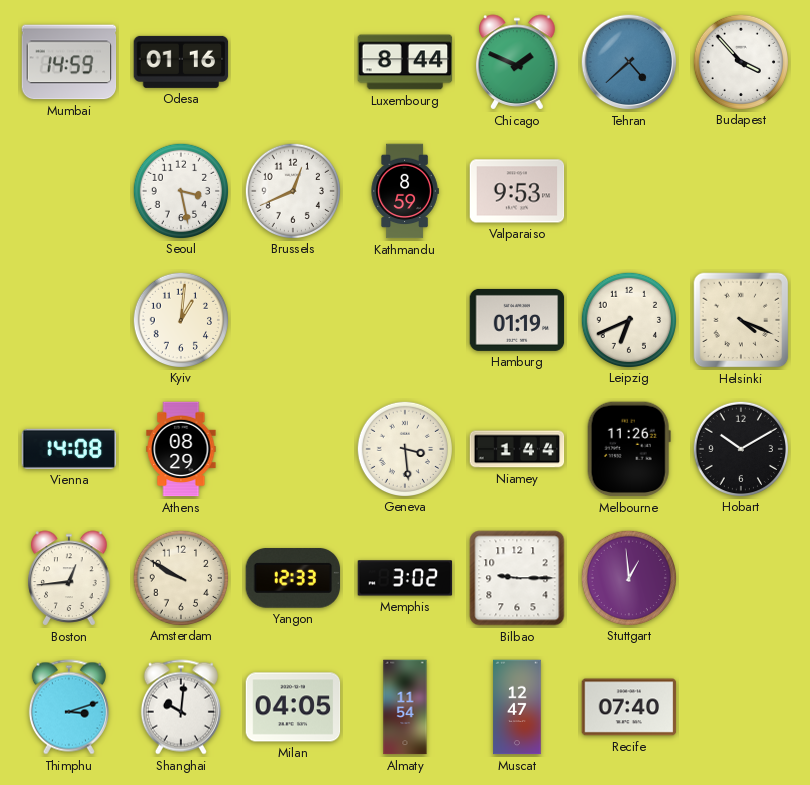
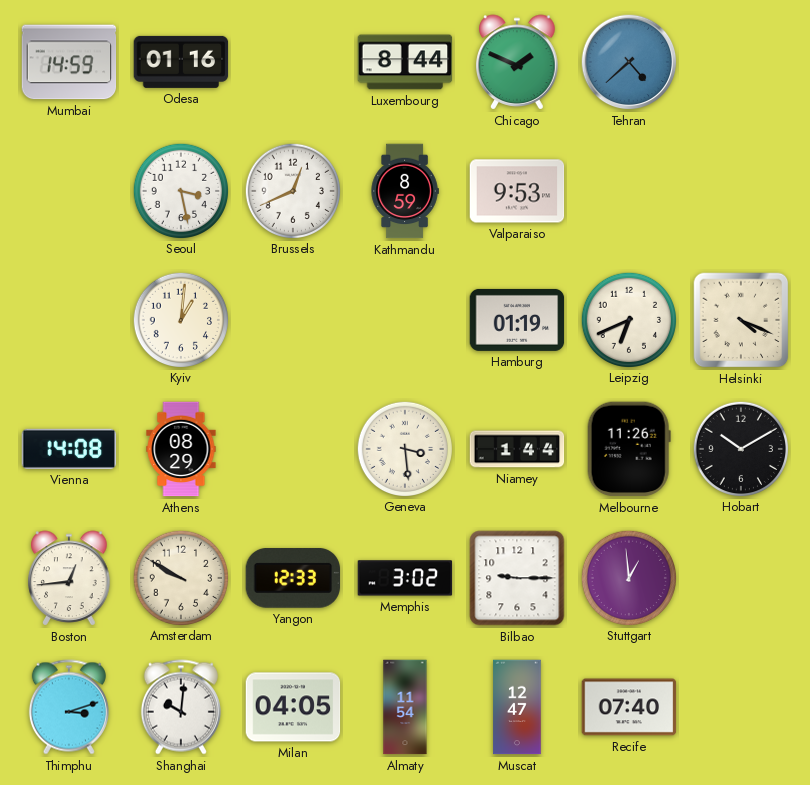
Budapest: 3:53 -> none
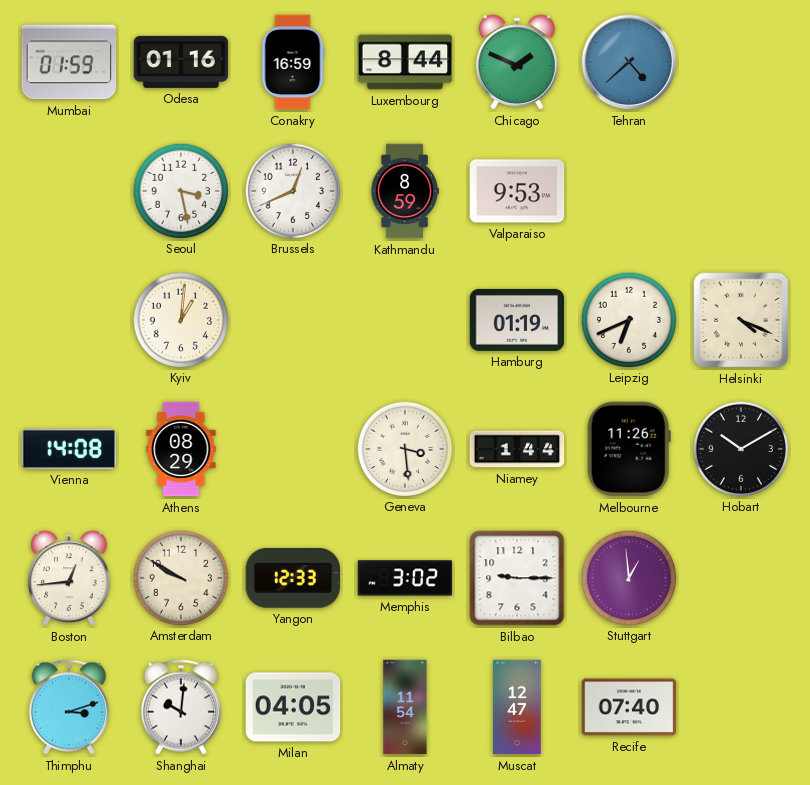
Mumbai: 14:59 -> 01:59
Conakry: none -> 16:59
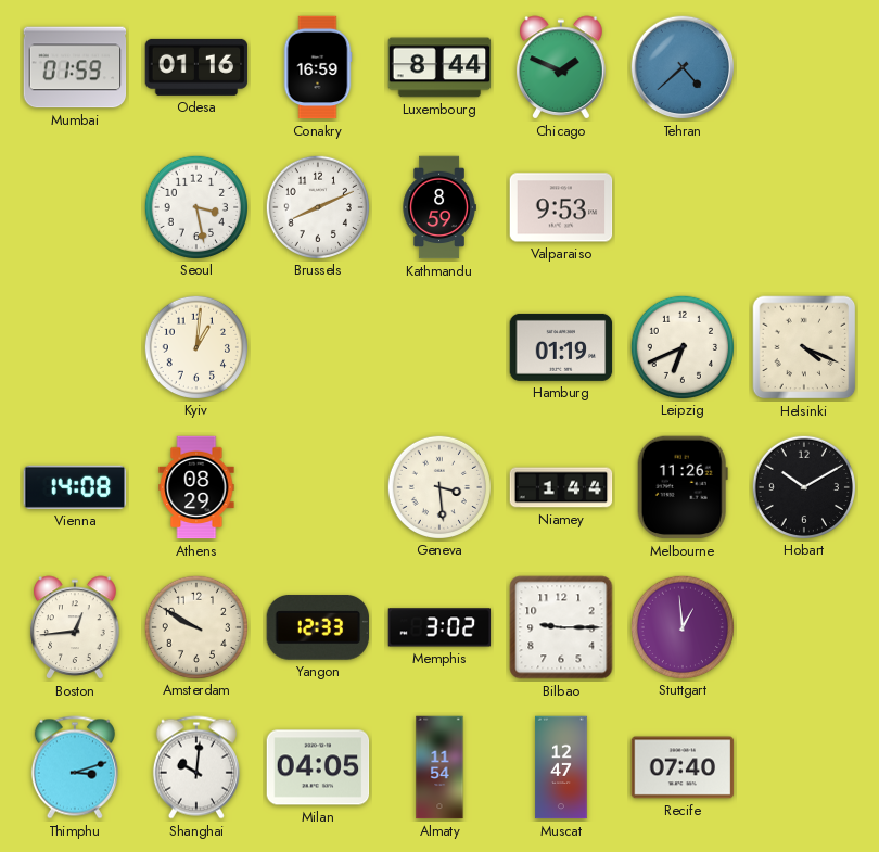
Brussels: 12:41 -> 8:11
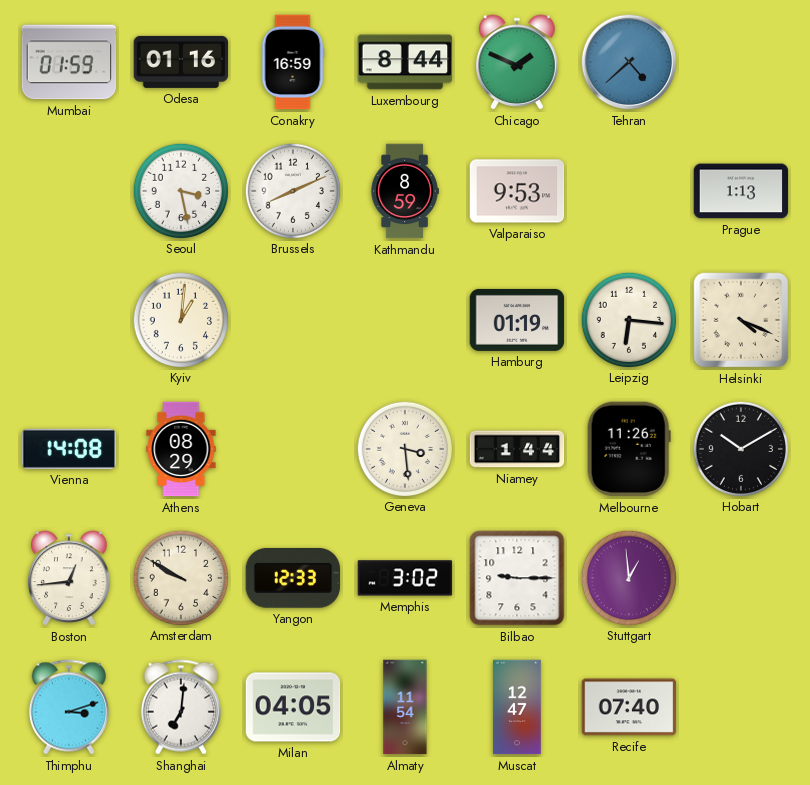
Prague: none -> 1:13
Leipzig: 6:41 -> 6:16
Shanghai: 10:01 -> 7:01
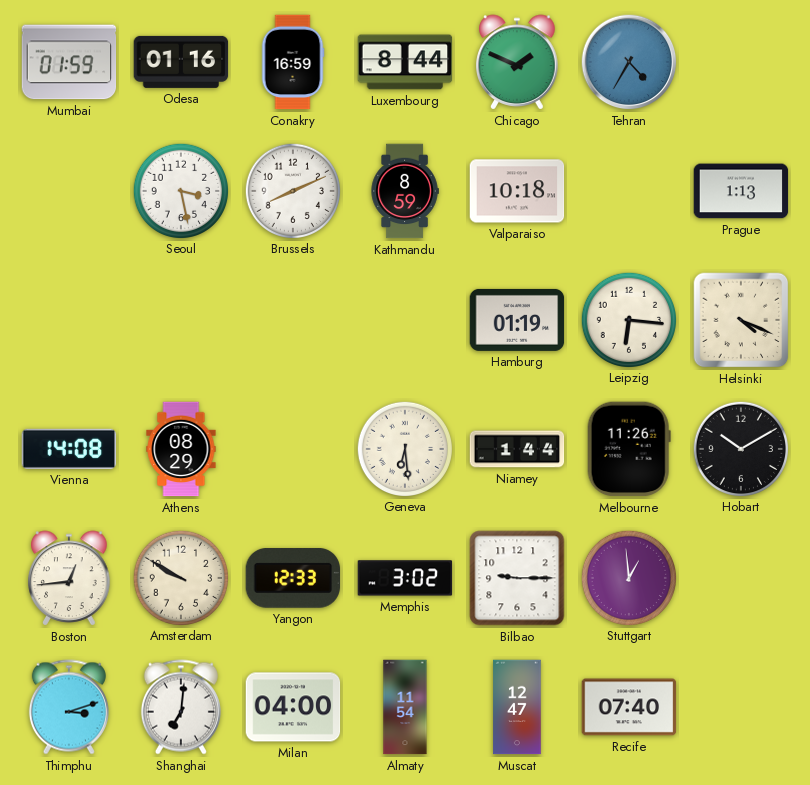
Tehran: 4:38 -> 4:35
Valparaiso: 9:53 -> 10:18
Kyiv: 1:01 -> none
Geneva: 3:29 -> 6:29
Milan: 04:05 -> 04:00
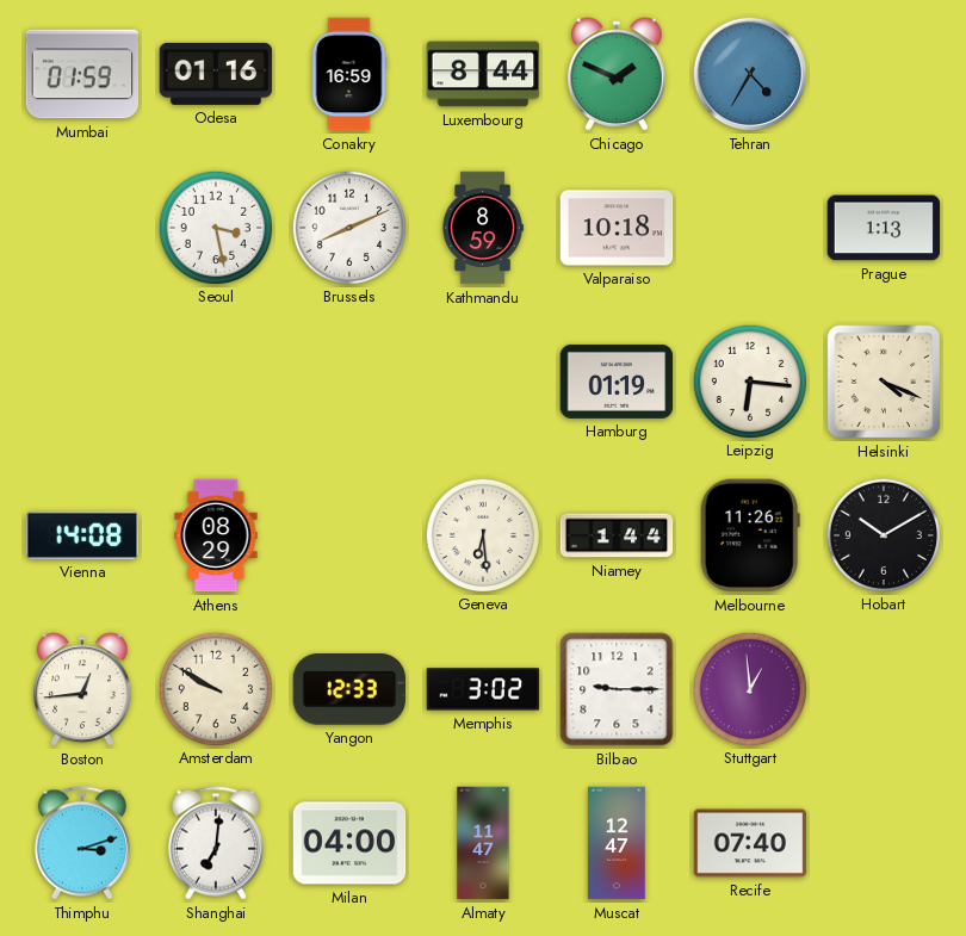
Almaty: 11:54 -> 11:47
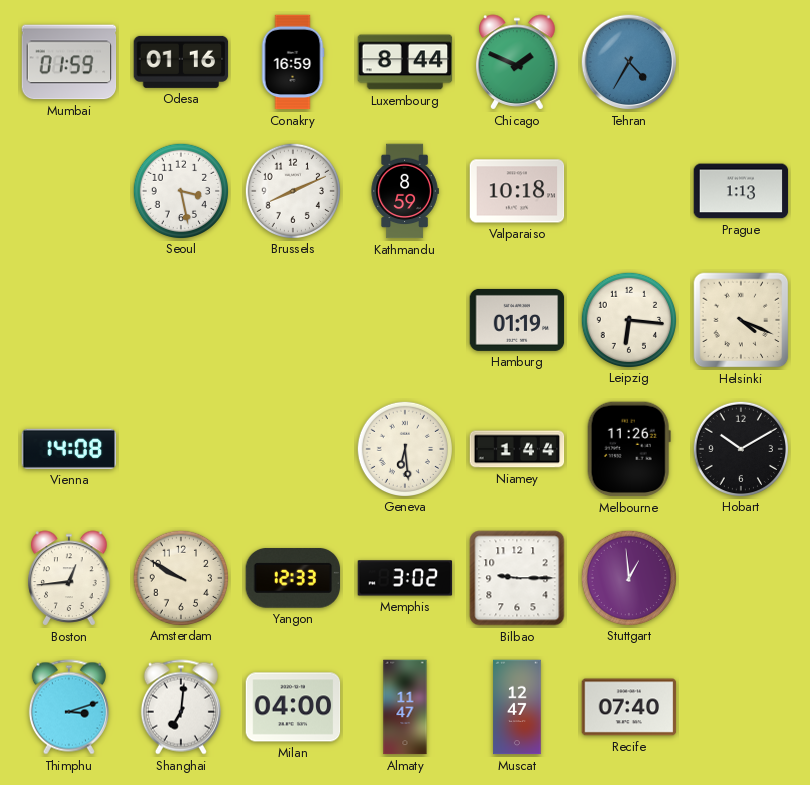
Athens: 08:29 -> none
